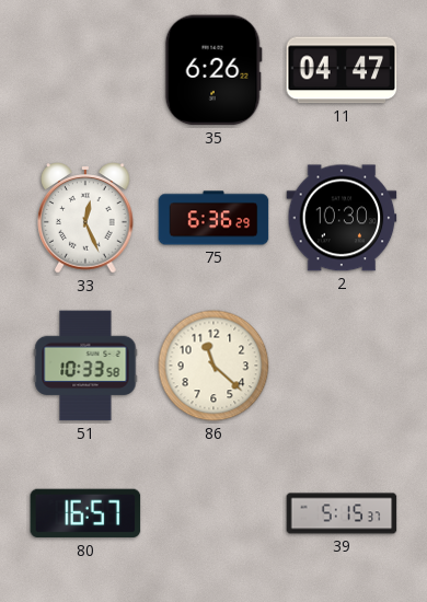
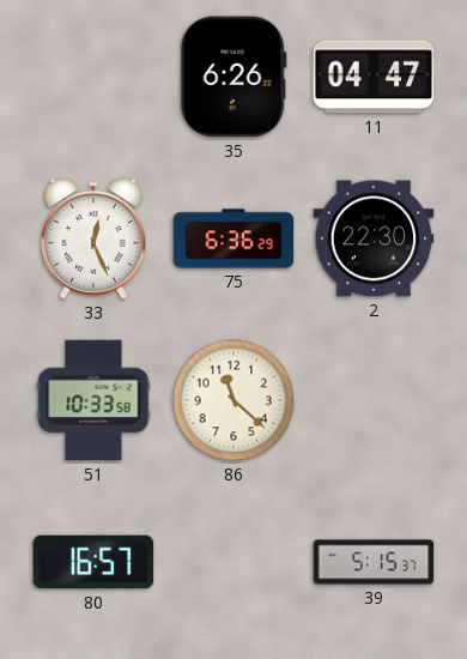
2: 10:30 -> 22:30
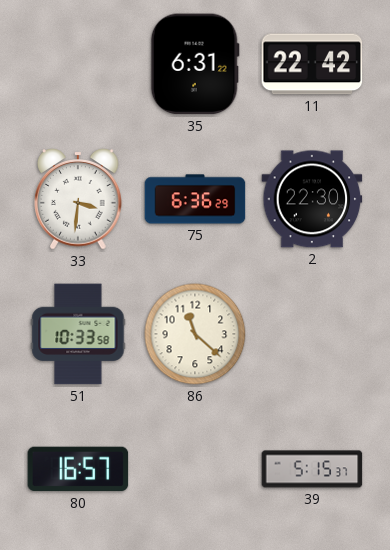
35: 6:26 -> 6:31
11: 04:47 -> 22:42
33: 12:26 -> 3:31
